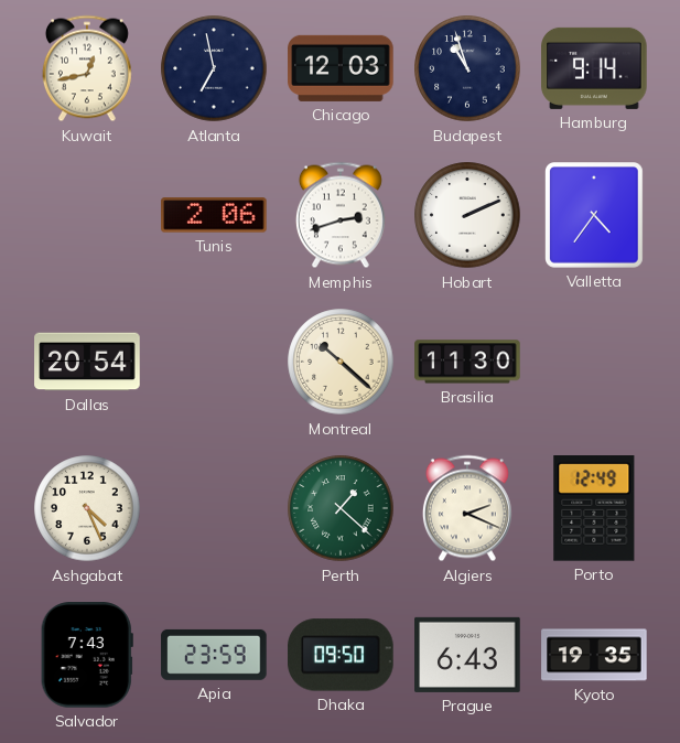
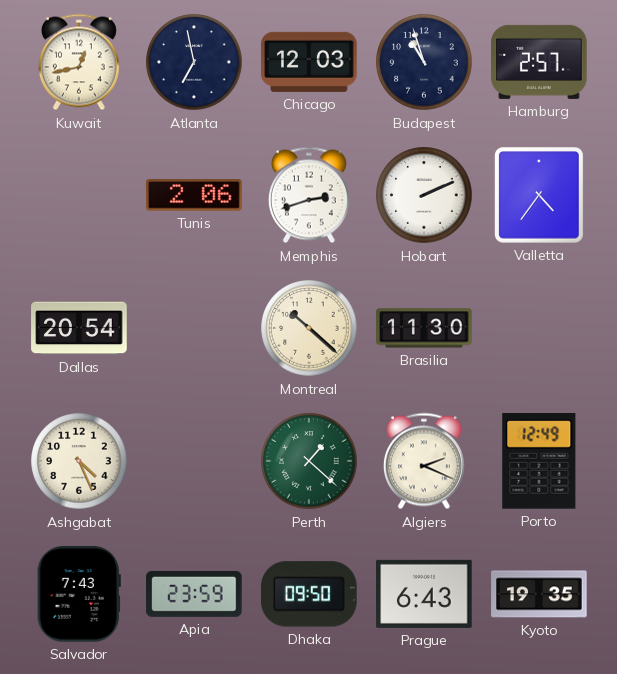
Hamburg: 9:14 -> 2:57
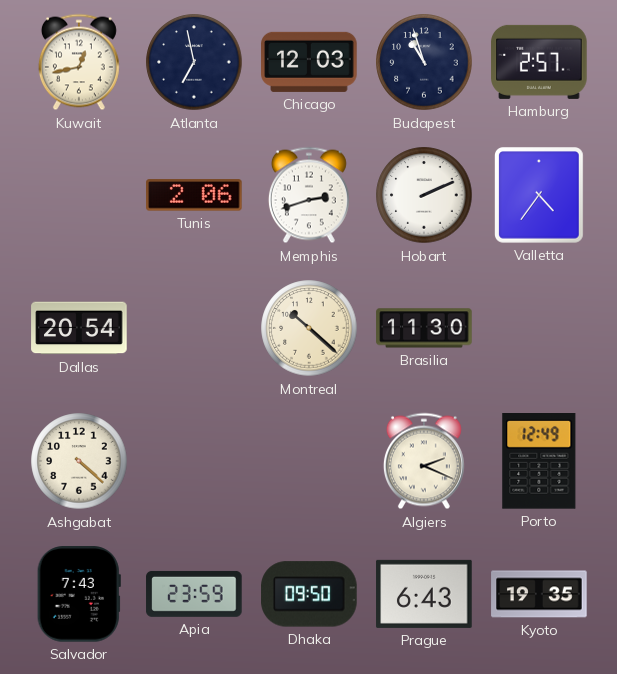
Ashgabat: 4:26 -> 4:22
Perth: 1:22 -> none
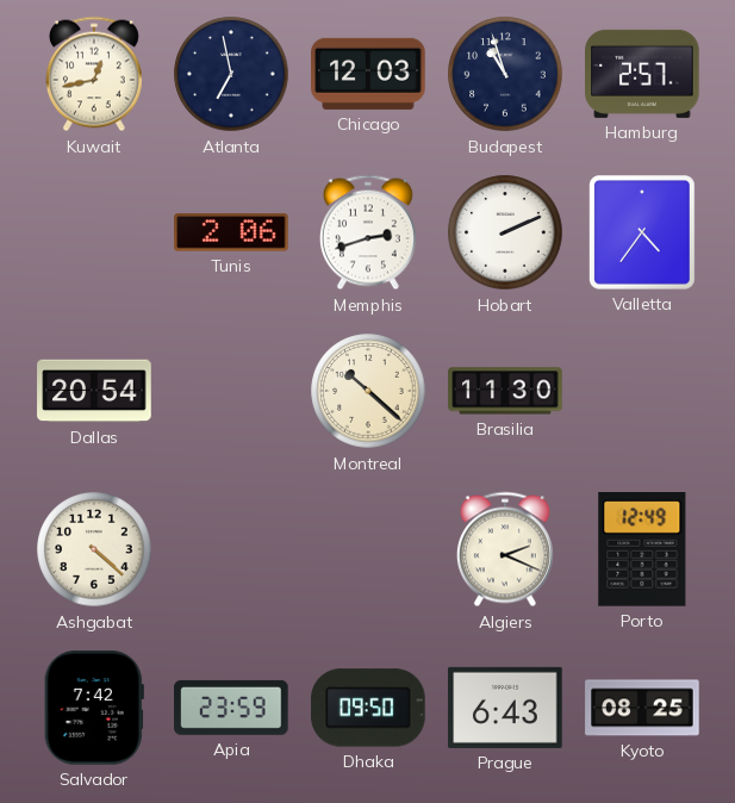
Salvador: 7:43 -> 7:42
Kyoto: 19:35 -> 08:25
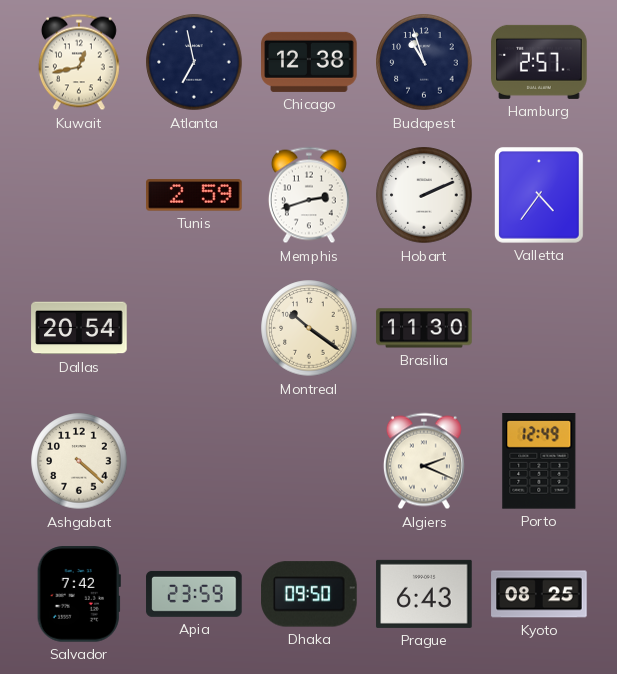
Chicago: 12:03 -> 12:38
Tunis: 2:06 -> 2:59
Montreal: 10:22 -> 10:21
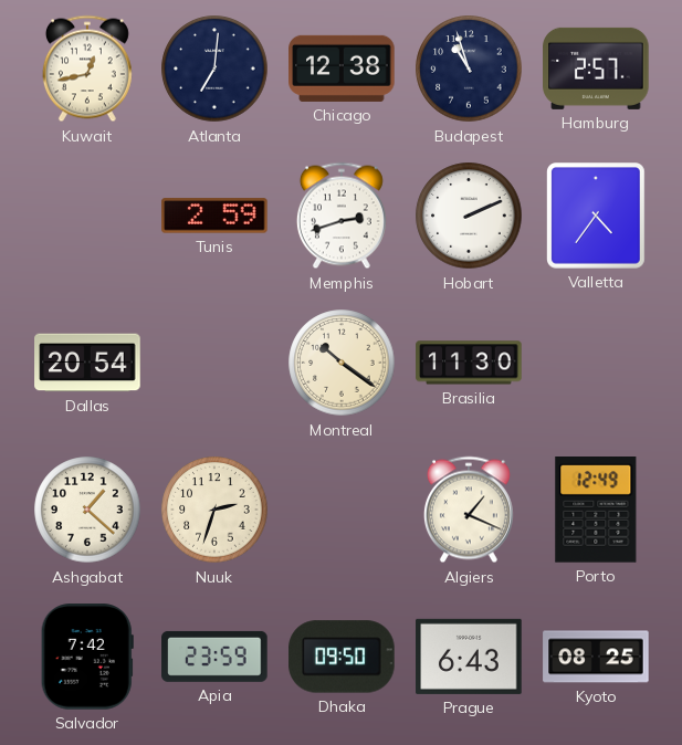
Atlanta: 6:58 -> 7:01
Ashgabat: 4:22 -> 1:22
Nuuk: none -> 2:33
Algiers: 2:19 -> 1:19
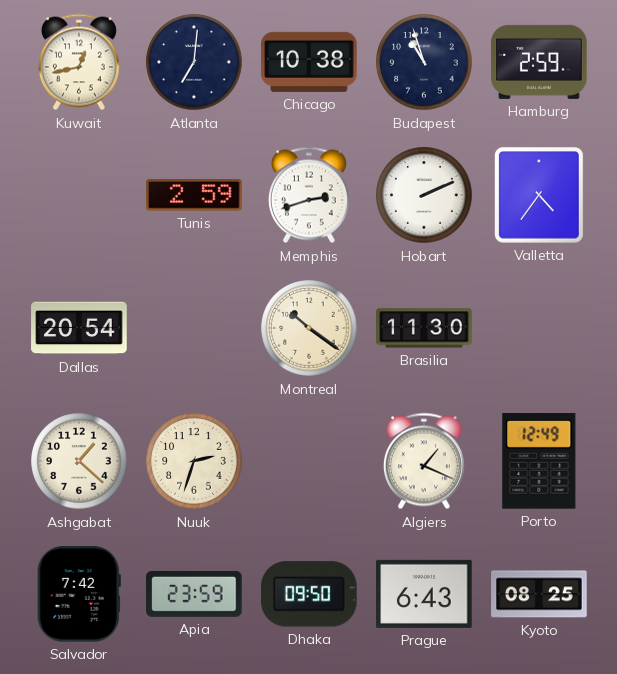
Chicago: 12:38 -> 10:38
Hamburg: 2:57 -> 2:59
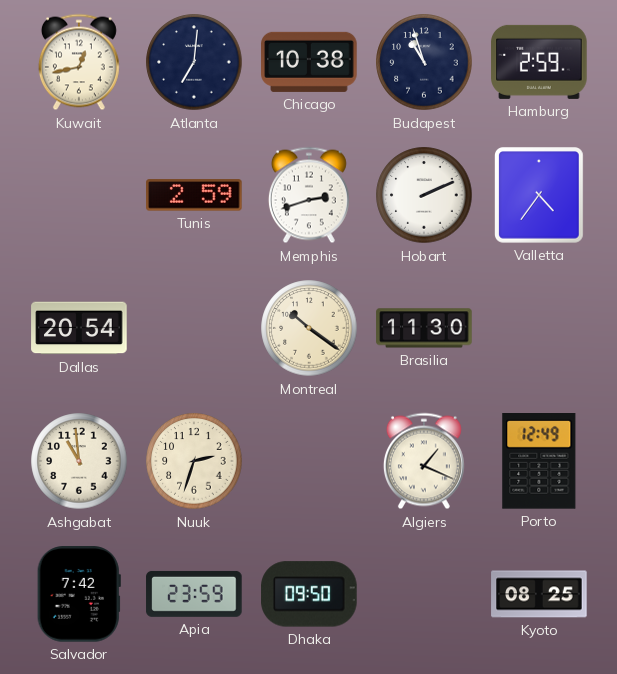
Ashgabat: 1:22 -> 10:59
Prague: 6:43 -> none
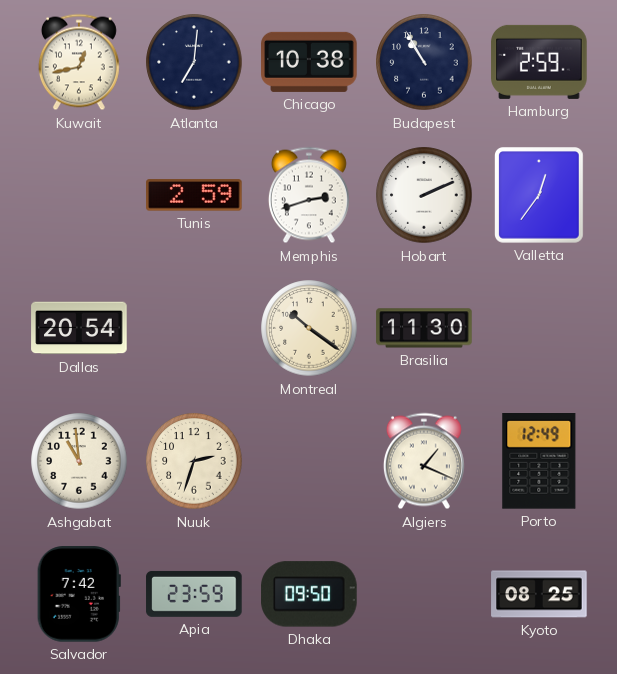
Budapest: 10:57 -> 10:55
Valletta: 4:36 -> 12:36
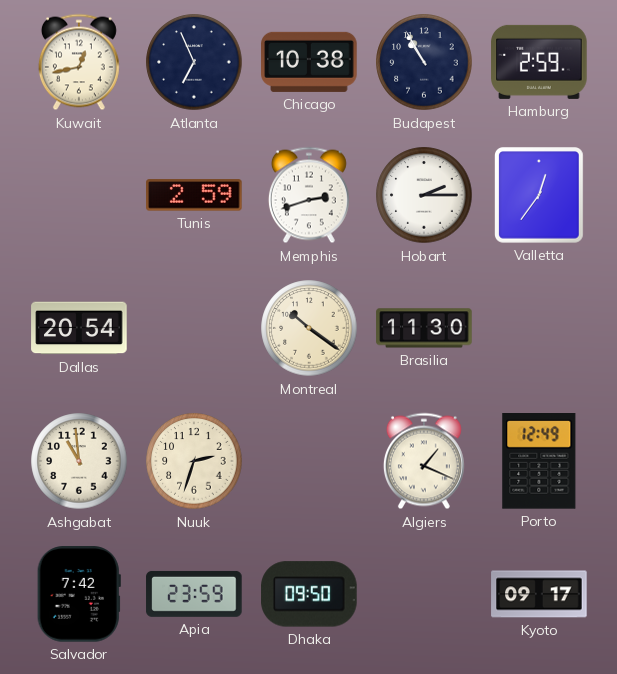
Atlanta: 7:01 -> 6:56
Hobart: 2:11 -> 2:15
Kyoto: 08:25 -> 09:17
